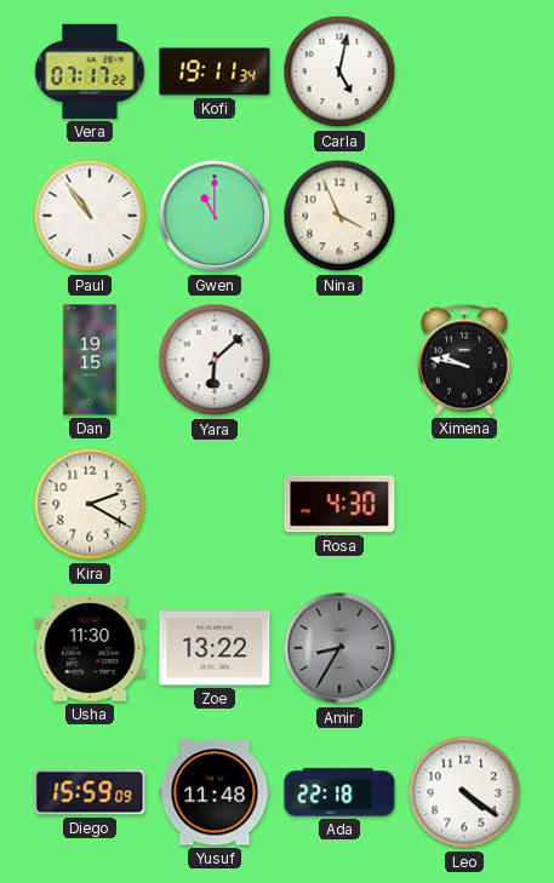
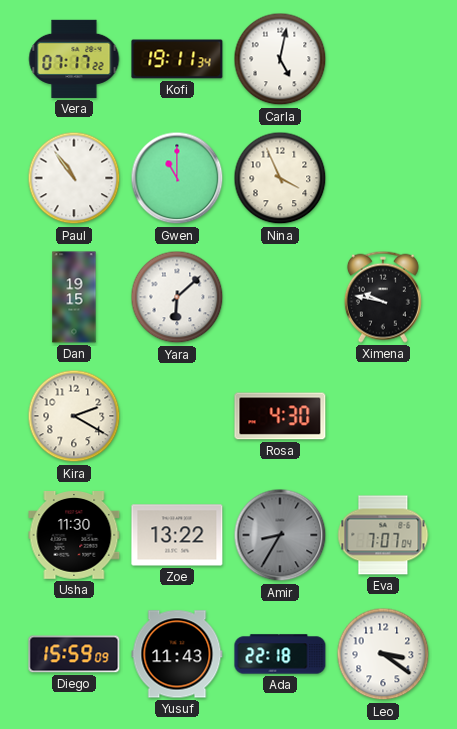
Eva: none -> 7:07
Yusuf: 11:48 -> 11:43
Leo: 4:21 -> 3:21
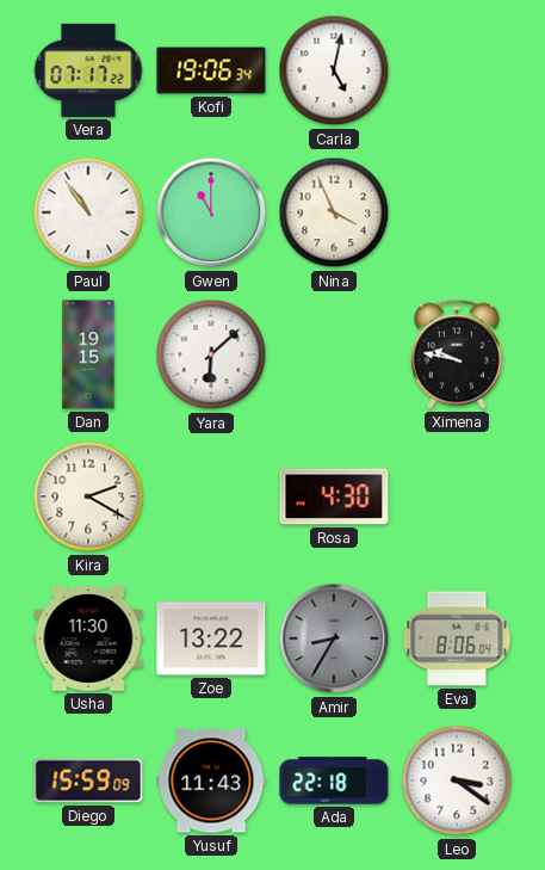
Kofi: 19:11 -> 19:06
Eva: 7:07 -> 8:06
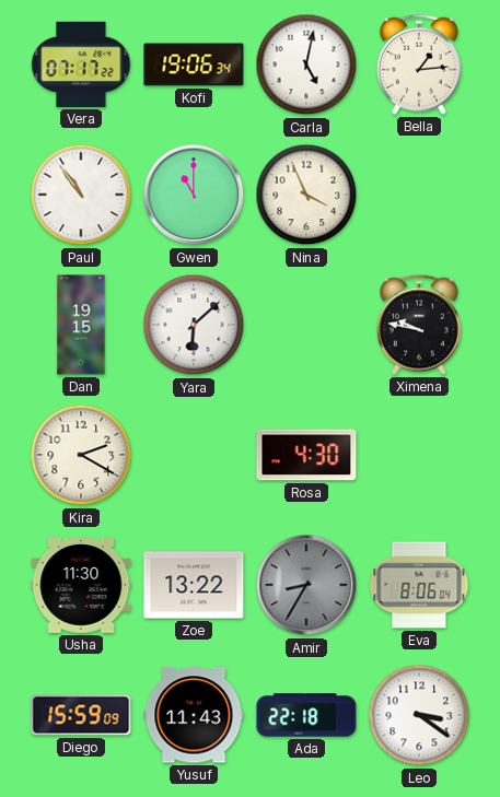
Bella: none -> 1:14
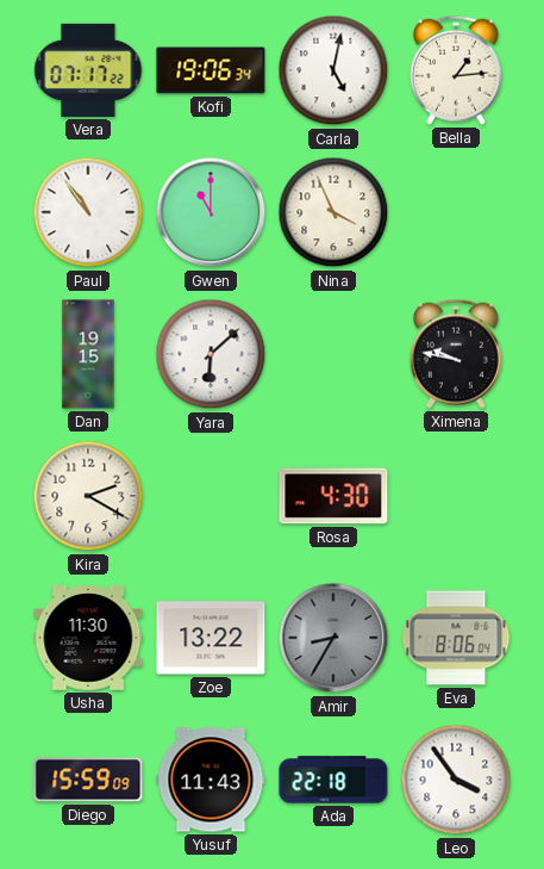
Leo: 3:21 -> 3:54
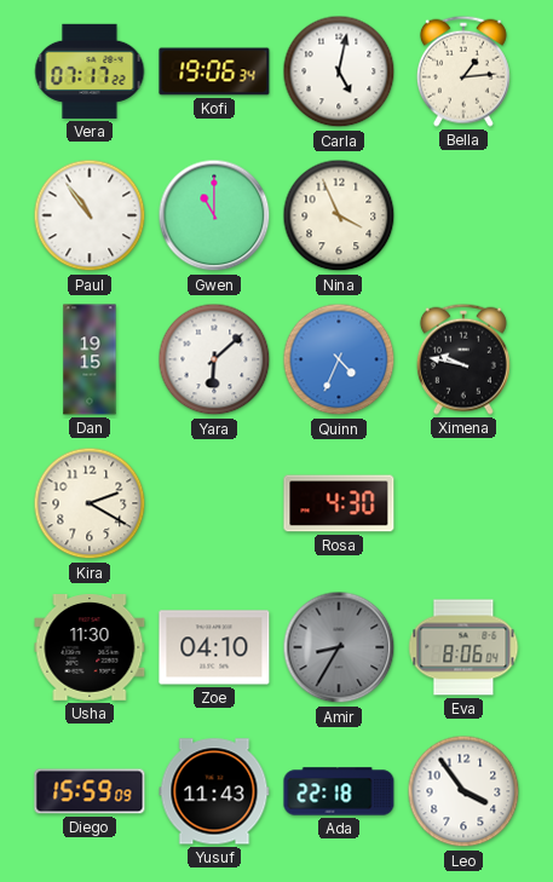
Quinn: none -> 4:34
Zoe: 13:22 -> 04:10
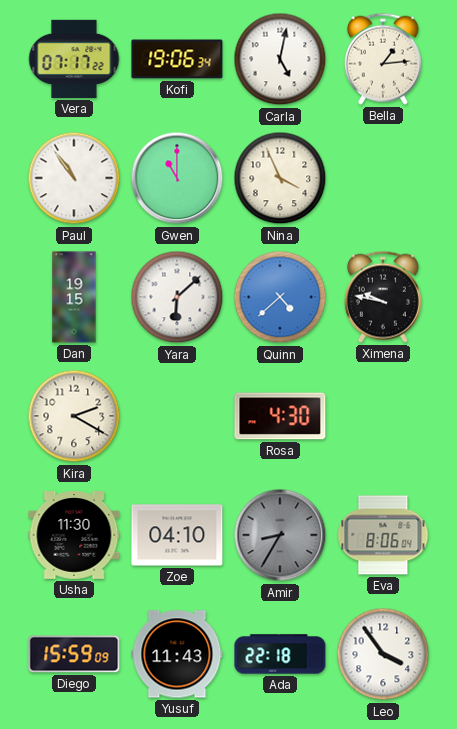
Quinn: 4:34 -> 4:38
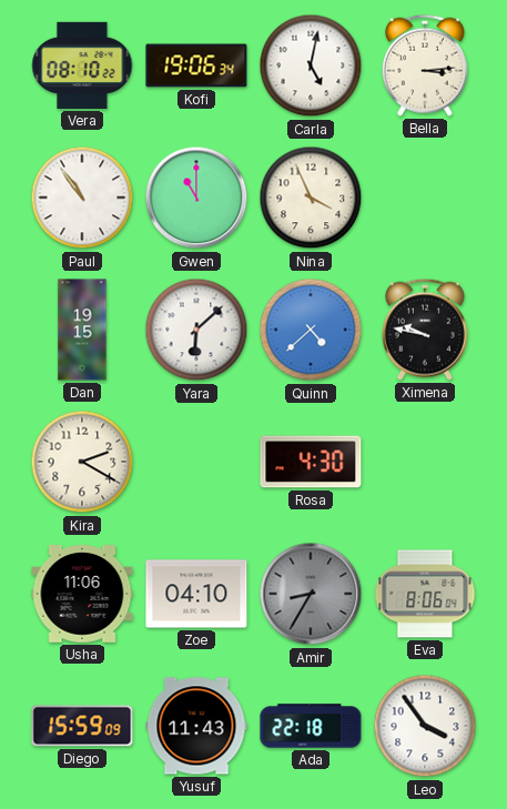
Vera: 07:17 -> 08:10
Bella: 1:14 -> 3:14
Usha: 11:30 -> 11:06
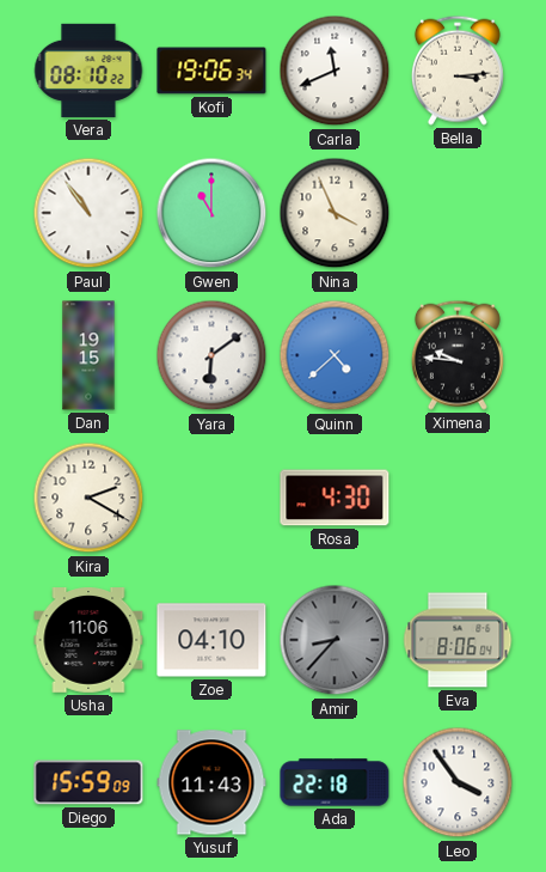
Carla: 5:02 -> 11:41
Yara: 6:08 -> 6:09
Ximena: 9:47 -> 9:46
Amir: 8:35 -> 8:37
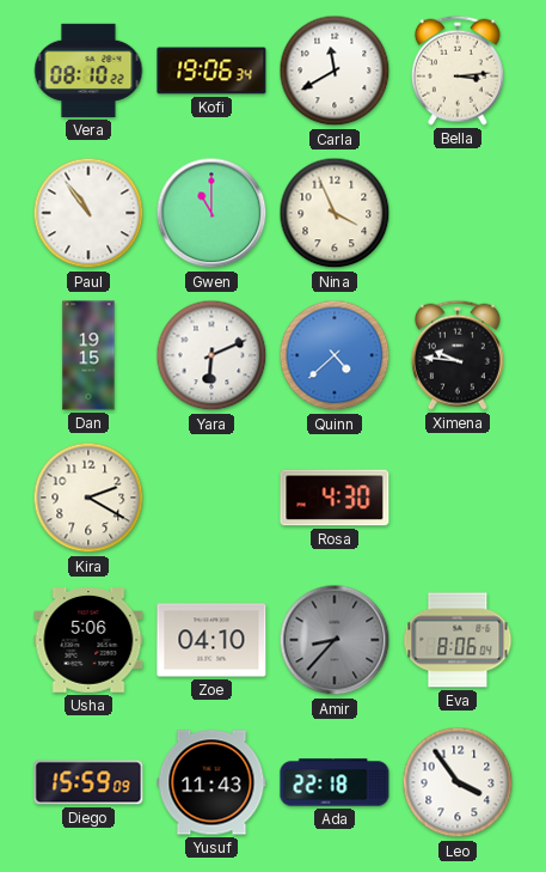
Carla: 11:41 -> 11:40
Yara: 6:09 -> 6:11
Usha: 11:06 -> 5:06
